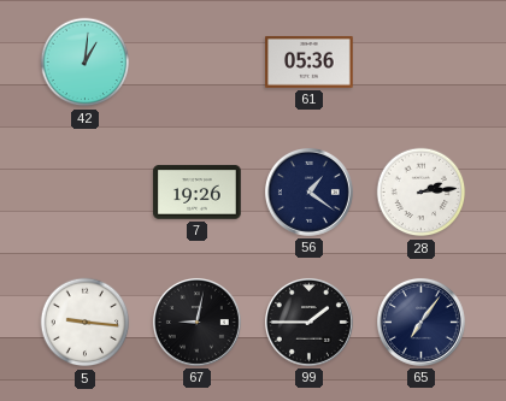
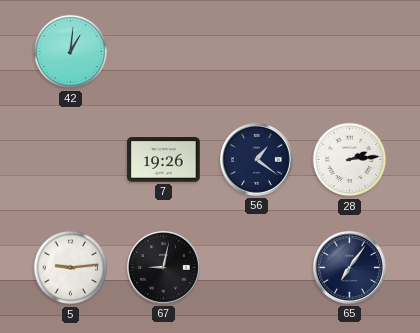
61: 05:36 -> none
5: 9:16 -> 9:14
99: 1:45 -> none
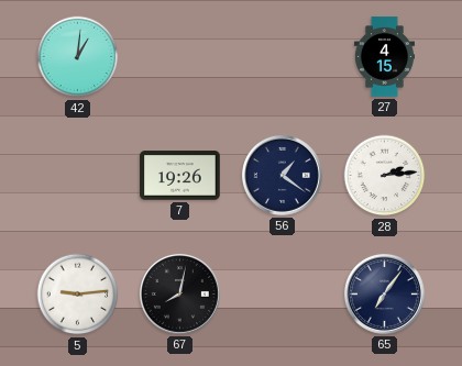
27: none -> 4:15
67: 9:02 -> 8:02
